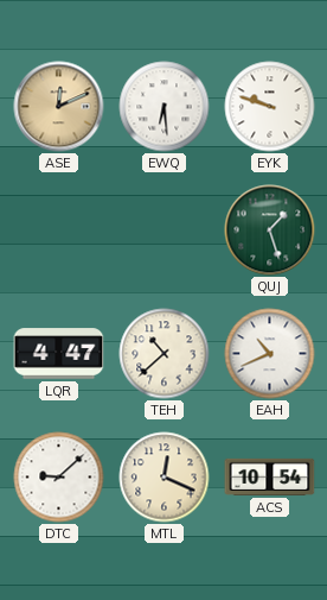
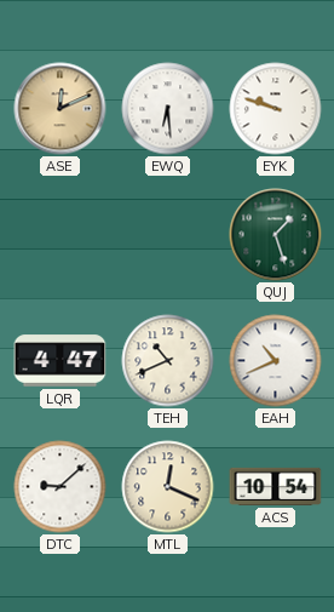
TEH: 10:38 -> 10:41
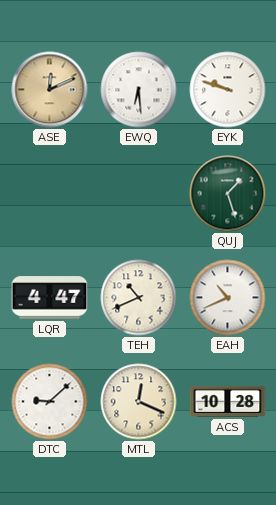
ACS: 10:54 -> 10:28
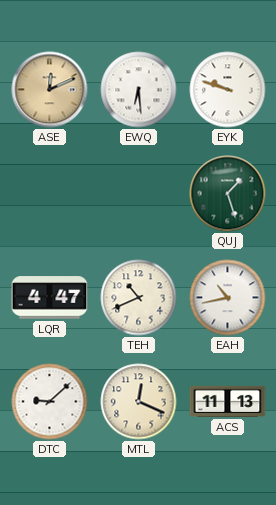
EAH: 10:41 -> 10:43
ACS: 10:28 -> 11:13
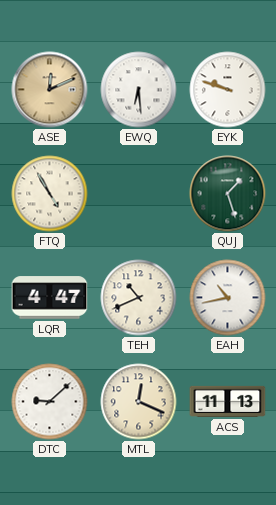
FTQ: none -> 4:55
